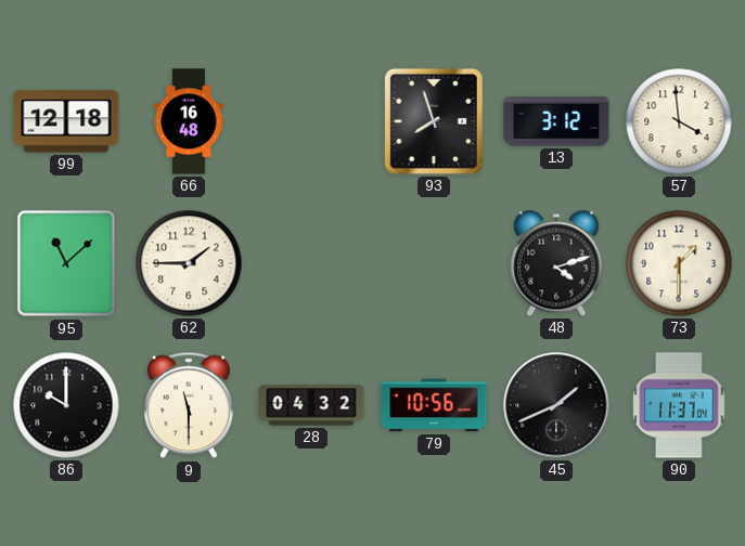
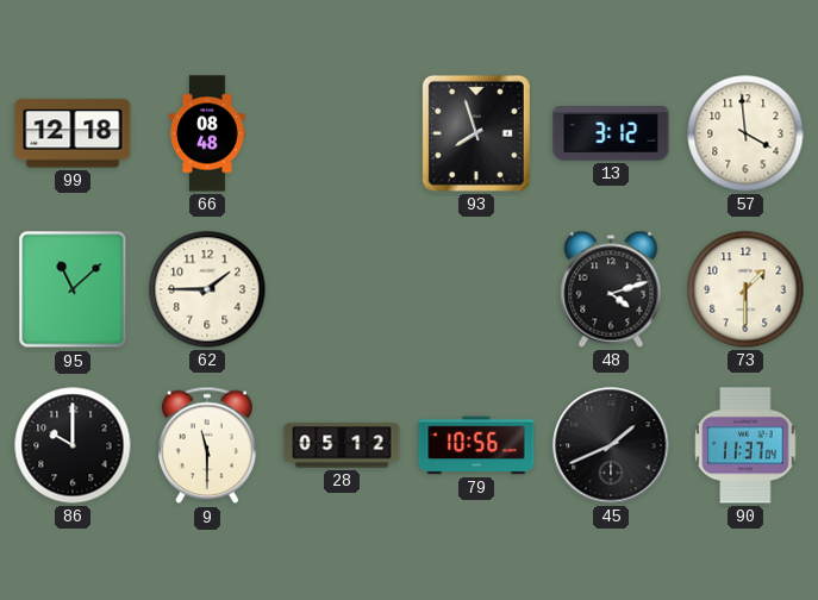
66: 16:48 -> 08:48
28: 04:32 -> 05:12
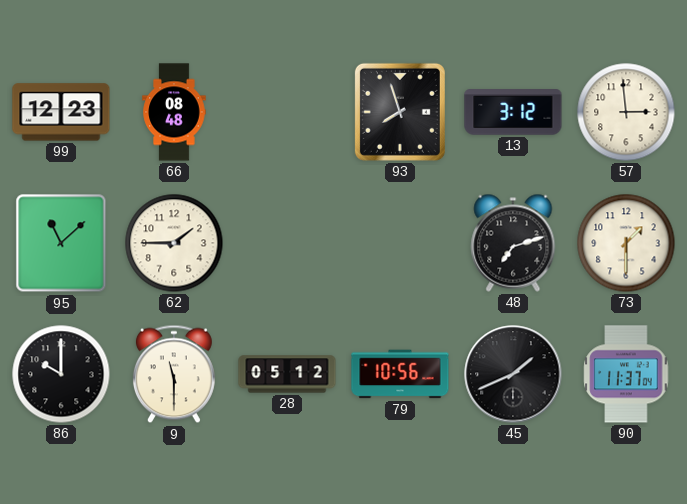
99: 12:18 -> 12:23
57: 3:59 -> 2:59
48: 4:12 -> 7:12
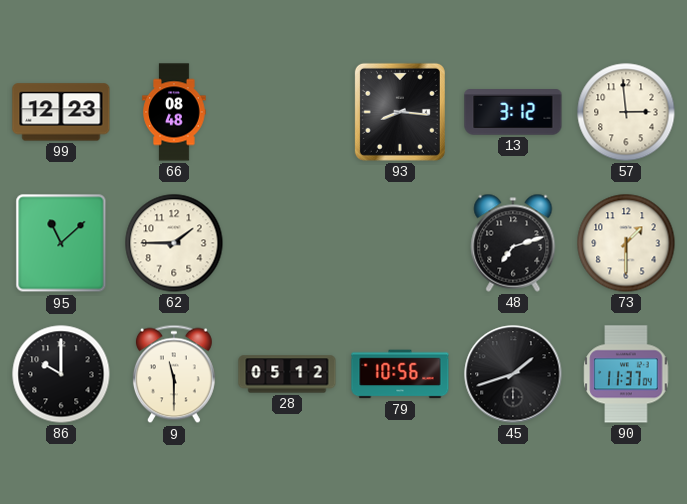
93: 7:57 -> 8:16
45: 1:41 -> 1:42
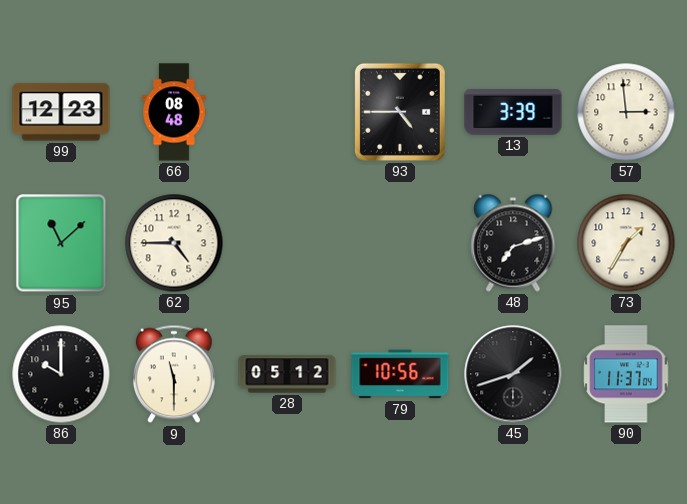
93: 8:16 -> 4:45
13: 3:12 -> 3:39
62: 1:45 -> 4:45
73: 1:30 -> 1:35
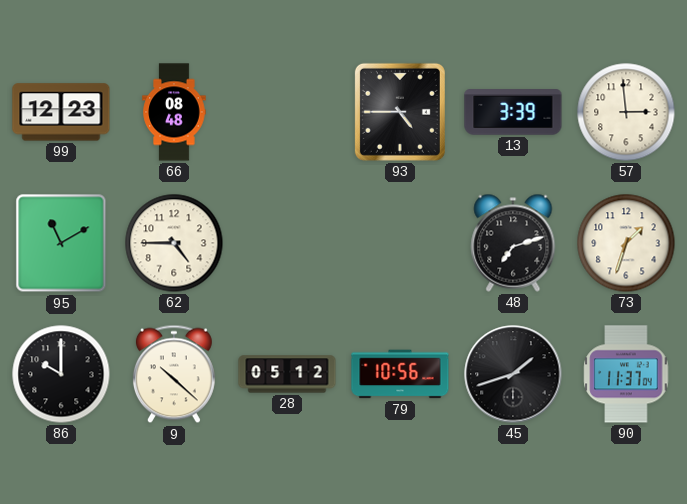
95: 11:08 -> 11:10
73: 1:35 -> 1:33
9: 11:30 -> 10:22
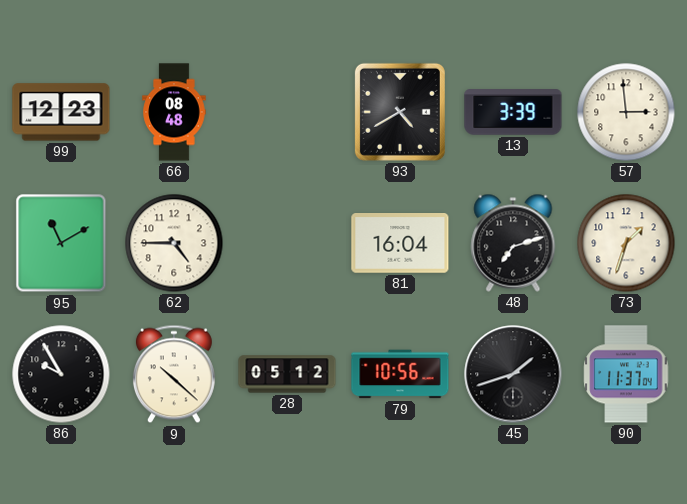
93: 4:45 -> 4:40
81: none -> 16:04
86: 10:00 -> 9:55
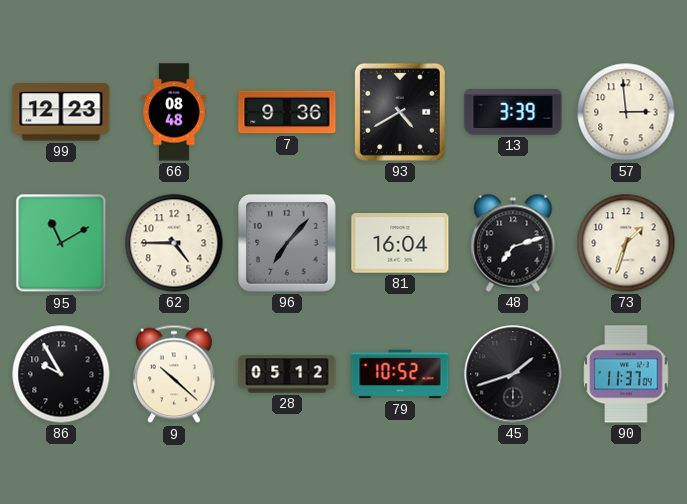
7: none -> 9:36
96: none -> 7:07
79: 10:56 -> 10:52
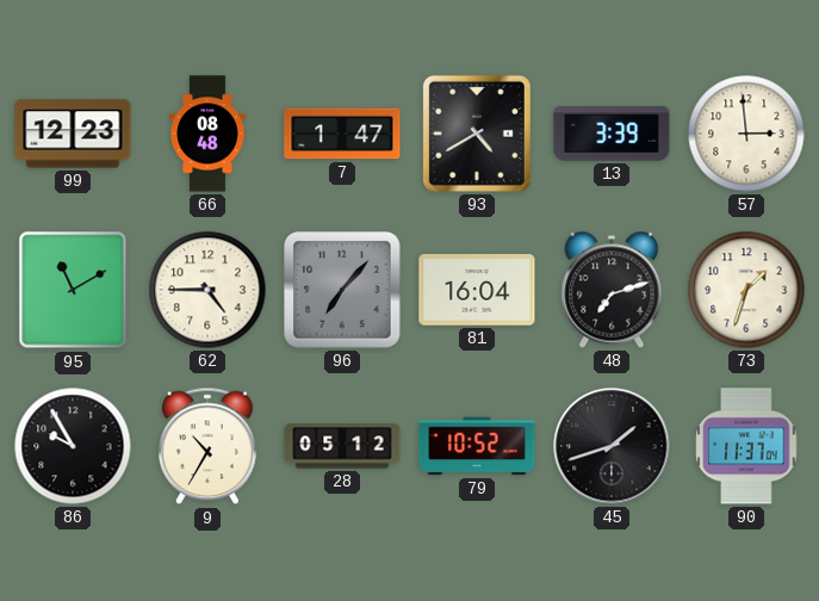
7: 9:36 -> 1:47
9: 10:22 -> 10:35
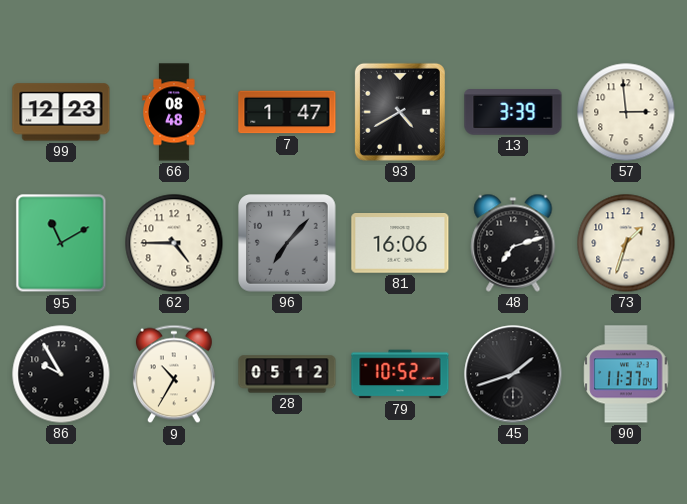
81: 16:04 -> 16:06
